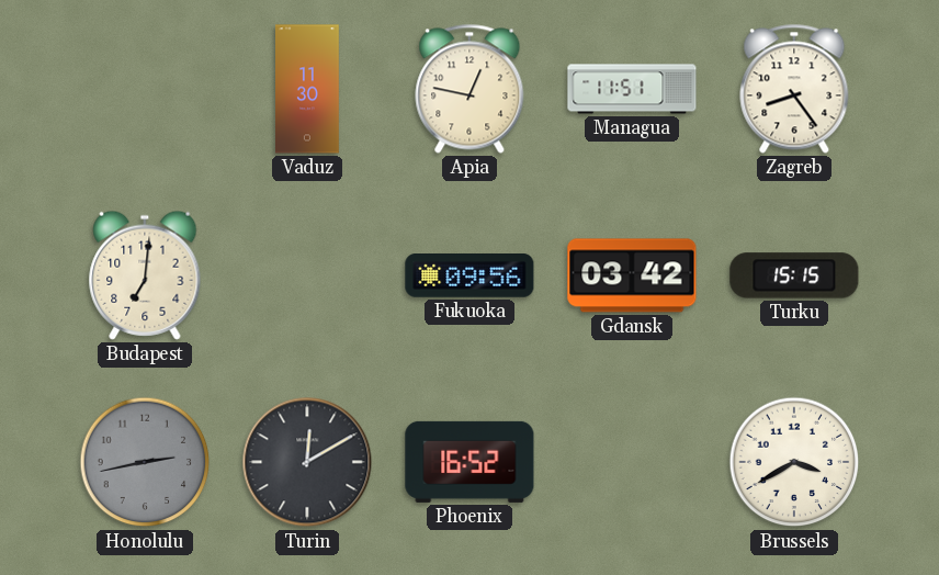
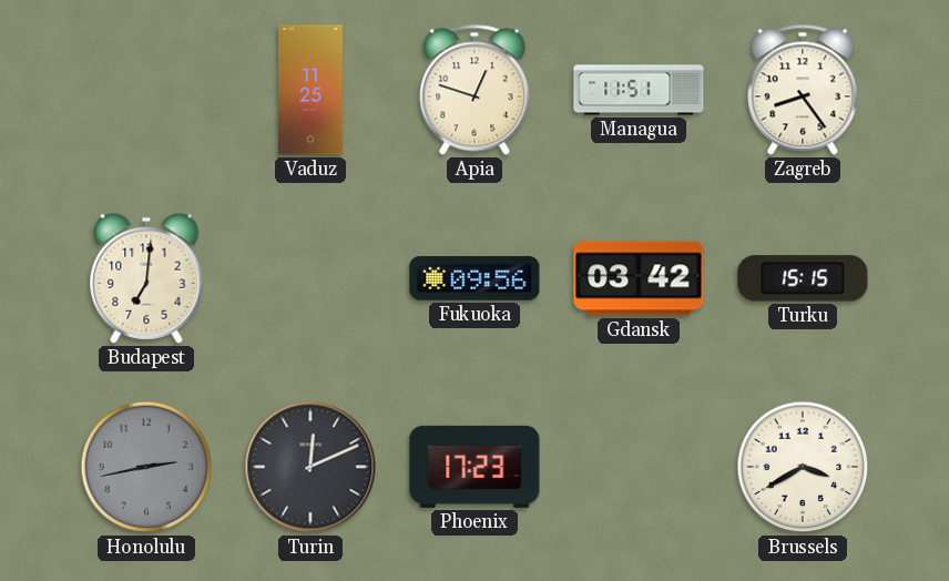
Vaduz: 11:30 -> 11:25
Apia: 12:47 -> 12:48
Turin: 12:10 -> 12:11
Phoenix: 16:52 -> 17:23
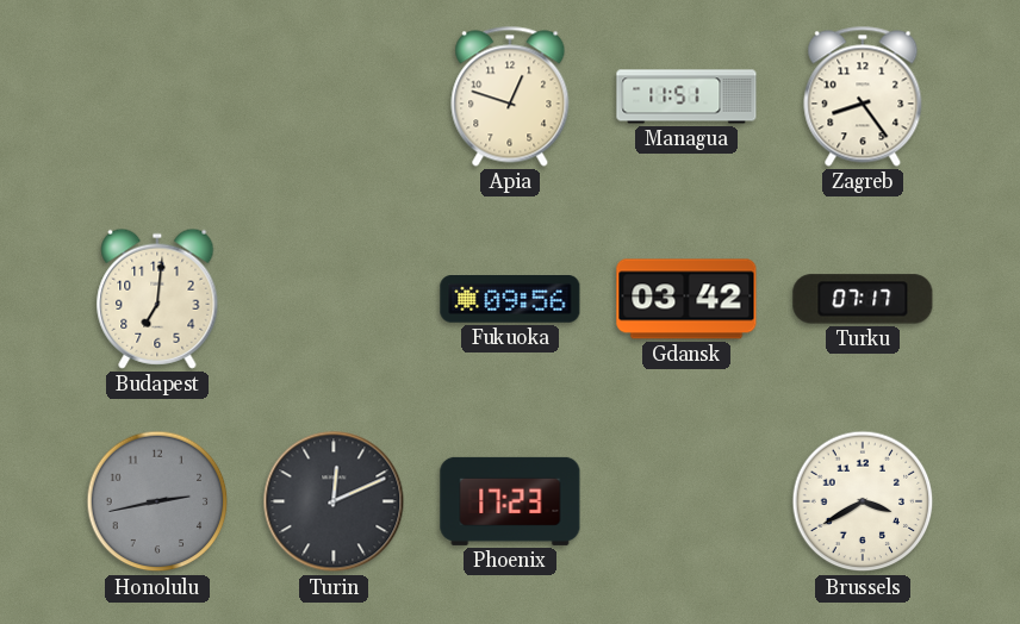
Vaduz: 11:25 -> none
Turku: 15:15 -> 07:17
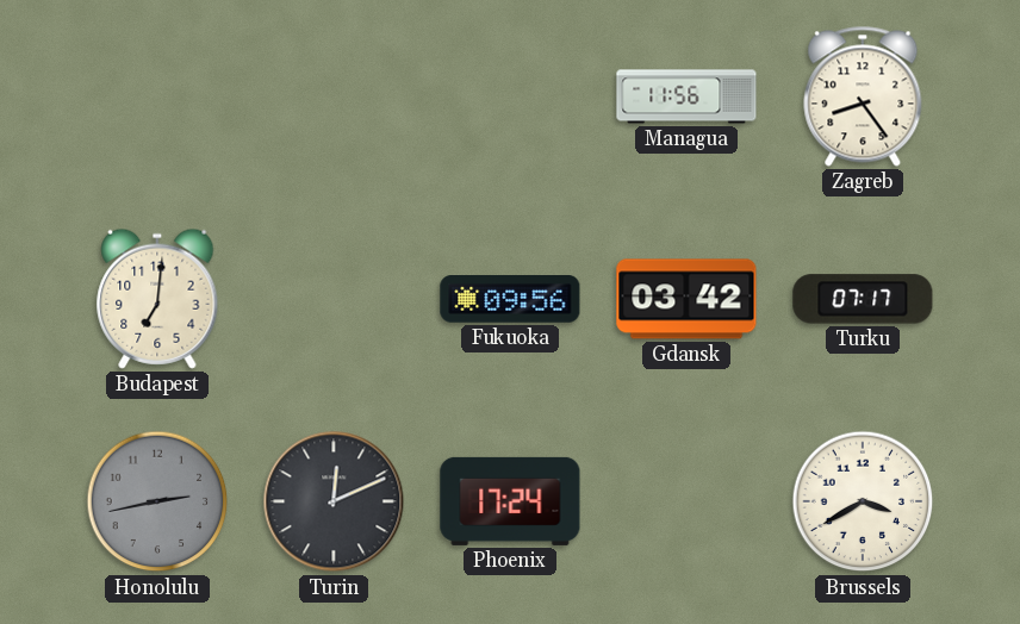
Apia: 12:48 -> none
Managua: 11:51 -> 11:56
Phoenix: 17:23 -> 17:24
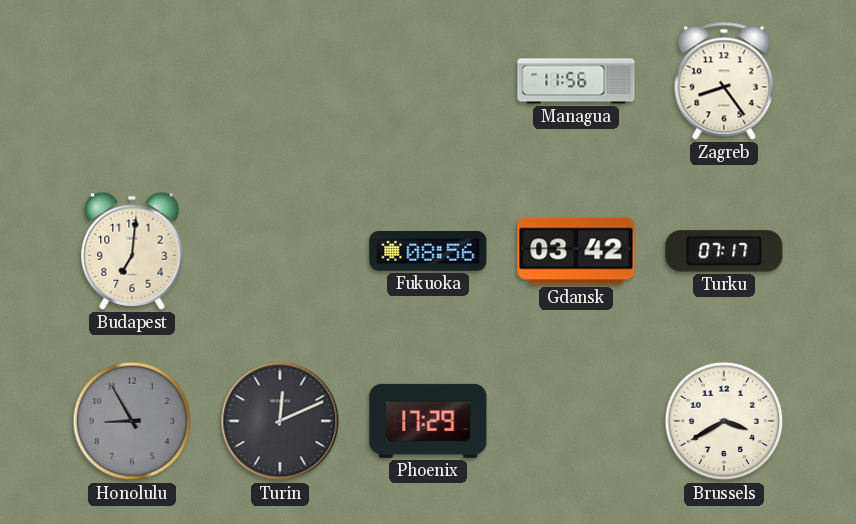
Fukuoka: 09:56 -> 08:56
Honolulu: 2:43 -> 8:55
Phoenix: 17:24 -> 17:29
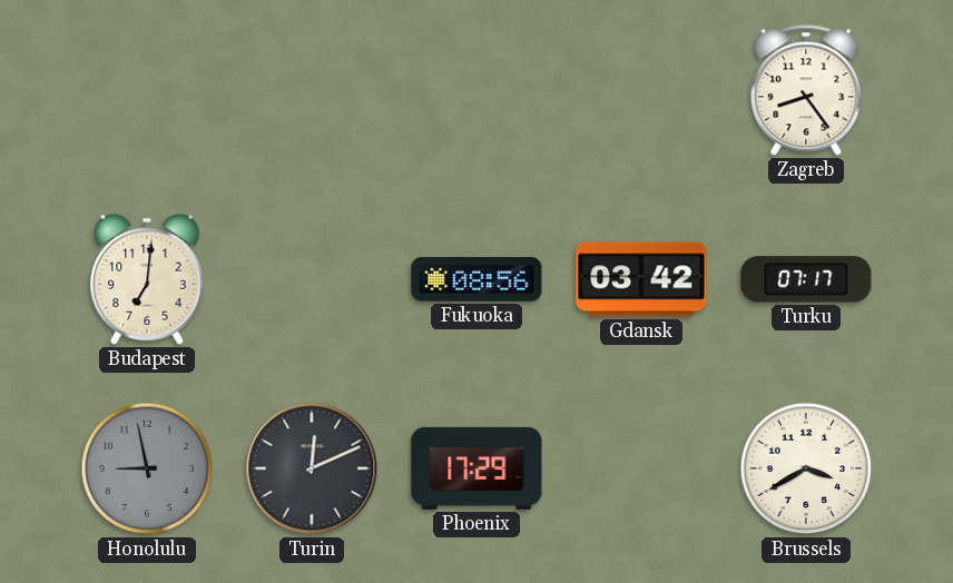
Managua: 11:56 -> none
Honolulu: 8:55 -> 8:58
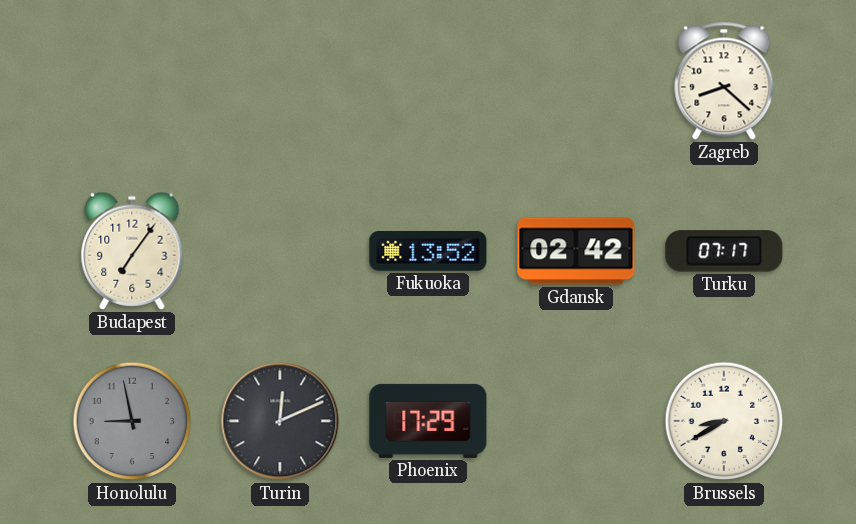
Zagreb: 8:24 -> 8:22
Budapest: 7:01 -> 7:06
Fukuoka: 08:56 -> 13:52
Gdansk: 03:42 -> 02:42
Brussels: 3:40 -> 8:40
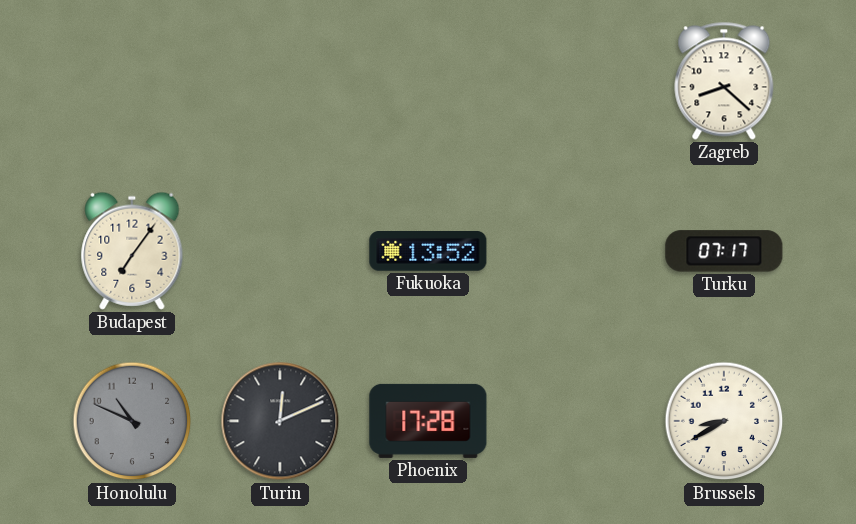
Gdansk: 02:42 -> none
Honolulu: 8:58 -> 10:49
Phoenix: 17:29 -> 17:28
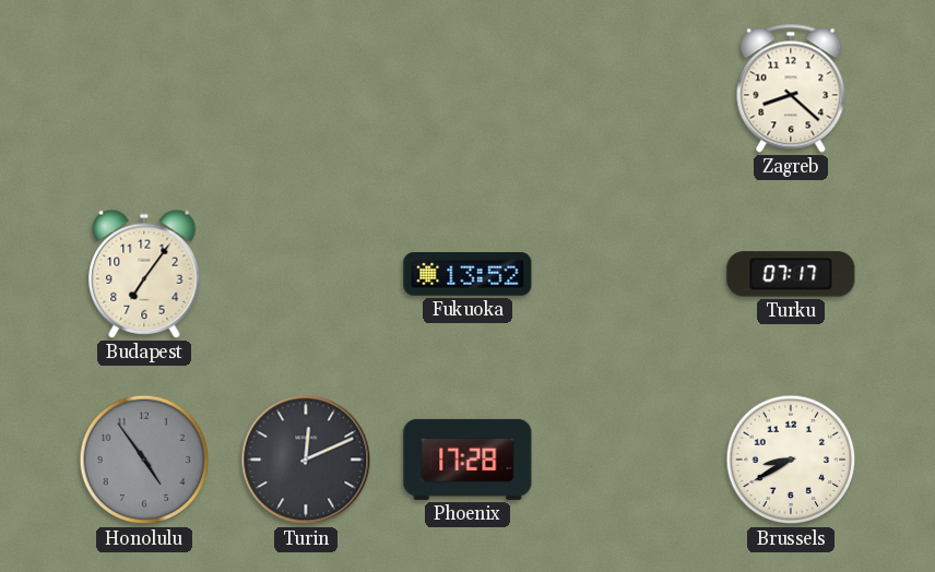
Honolulu: 10:49 -> 4:54
